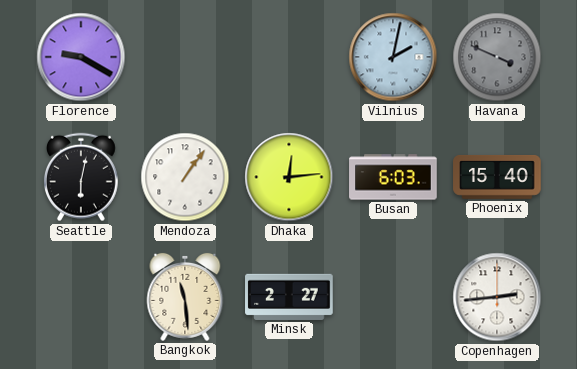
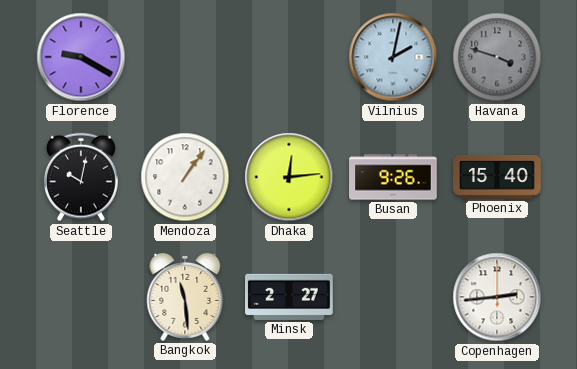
Havana: 3:49 -> 3:48
Seattle: 6:02 -> 10:02
Busan: 6:03 -> 9:26
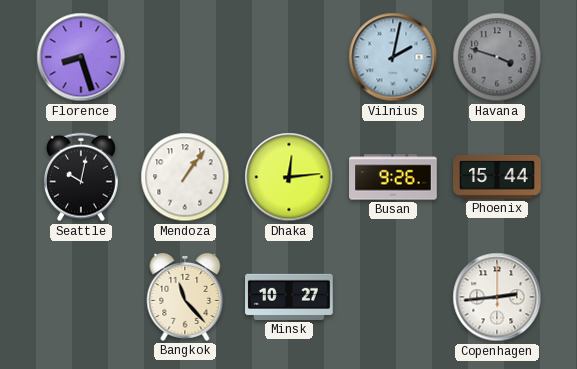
Florence: 9:20 -> 8:27
Phoenix: 15:40 -> 15:44
Bangkok: 11:29 -> 11:23
Minsk: 2:27 -> 10:27
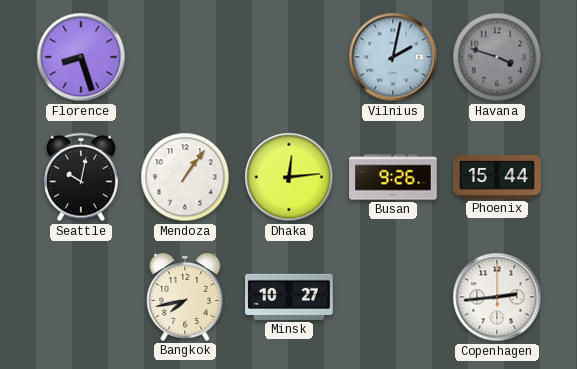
Bangkok: 11:23 -> 7:43
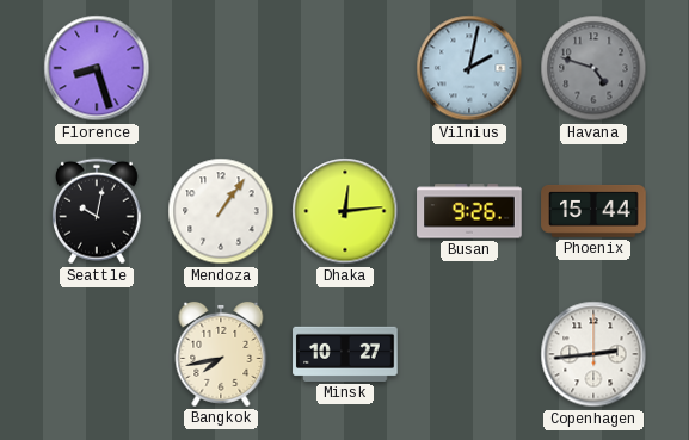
Havana: 3:48 -> 4:48
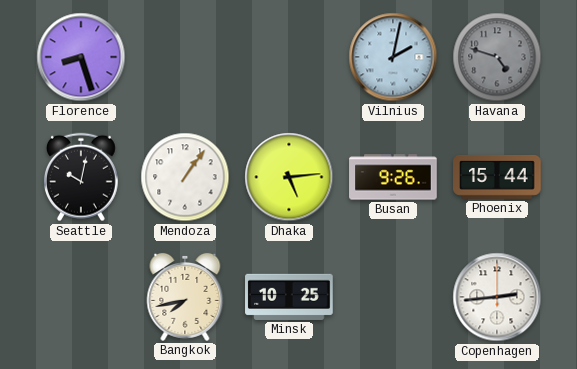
Dhaka: 12:14 -> 5:14
Minsk: 10:27 -> 10:25
